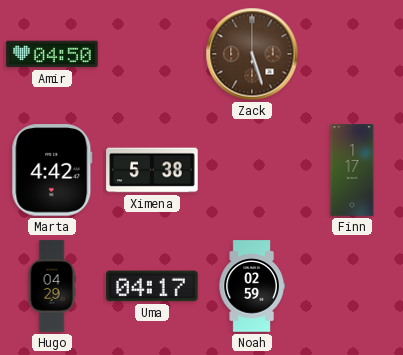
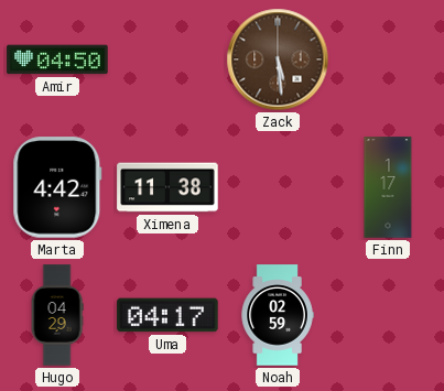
Zack: 5:27 -> 5:29
Ximena: 5:38 -> 11:38
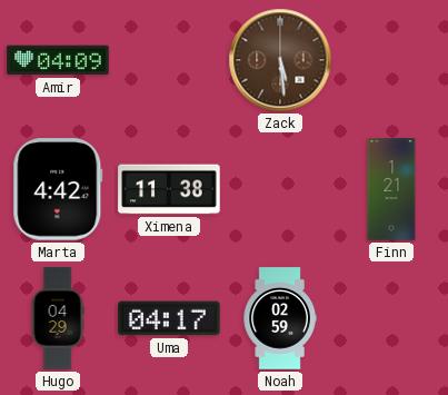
Amir: 04:50 -> 04:09
Finn: 1:17 -> 1:21
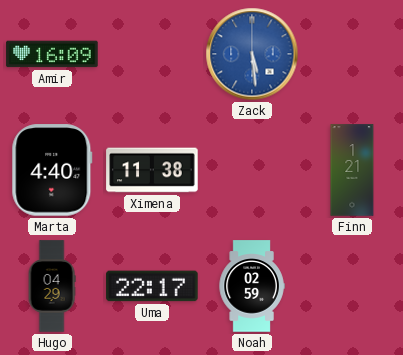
Amir: 04:09 -> 16:09
Zack dial: brown -> blue
Marta: 4:42 -> 4:40
Uma: 04:17 -> 22:17
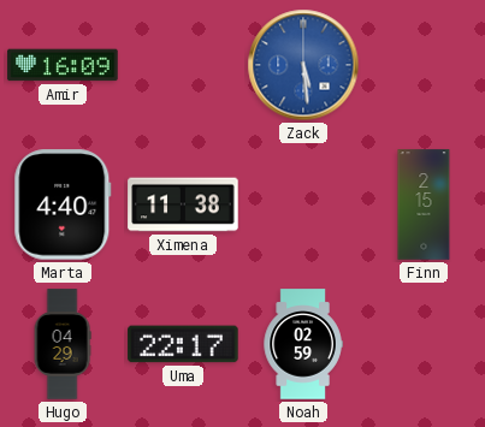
Finn: 1:21 -> 2:15
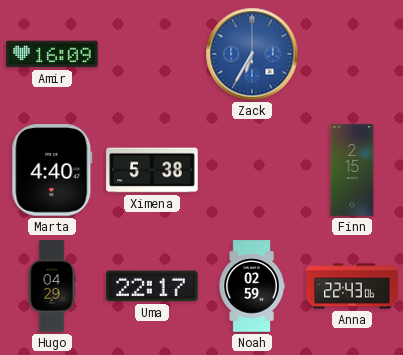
Zack: 5:29 -> 6:35
Ximena: 11:38 -> 5:38
Anna: none -> 22:43
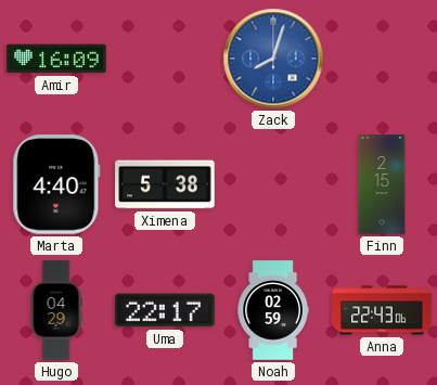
Zack: 6:35 -> 8:03
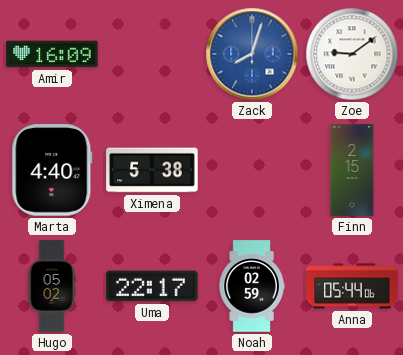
Zoe: none -> 9:09
Hugo: 04:29 -> 05:02
Anna: 22:43 -> 05:44
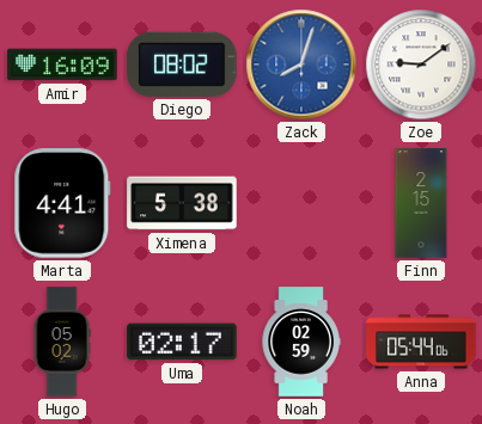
Diego: none -> 08:02
Marta: 4:40 -> 4:41
Uma: 22:17 -> 02:17
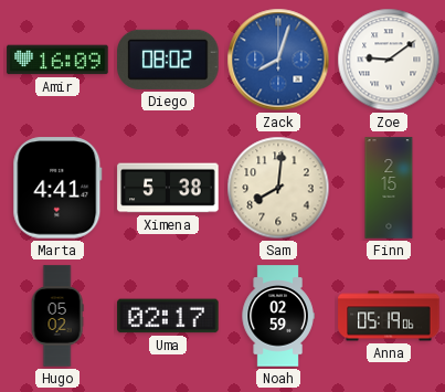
Sam: none -> 8:01
Anna: 05:44 -> 05:19
